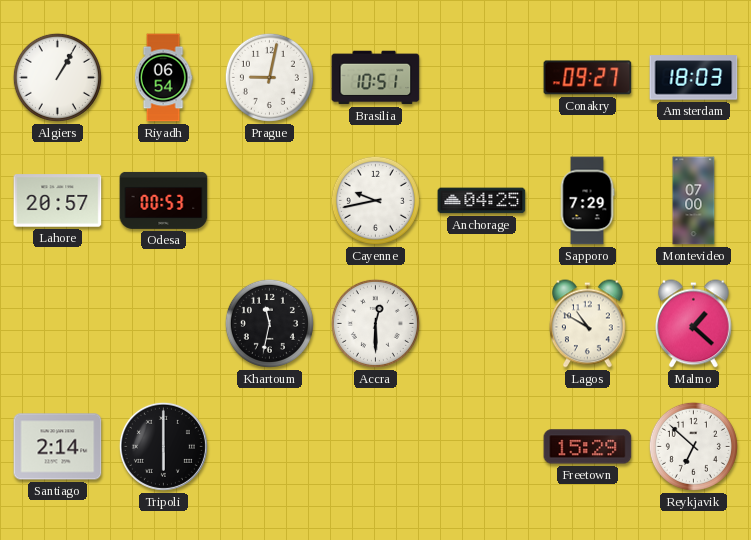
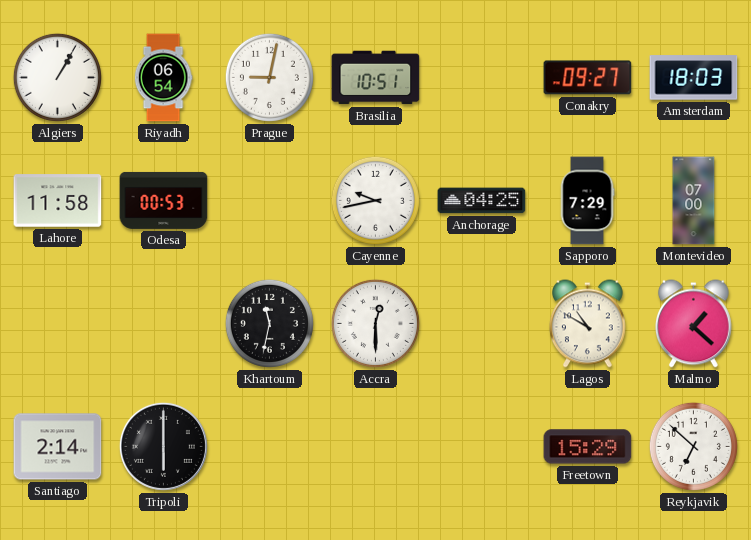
Lahore: 20:57 -> 11:58
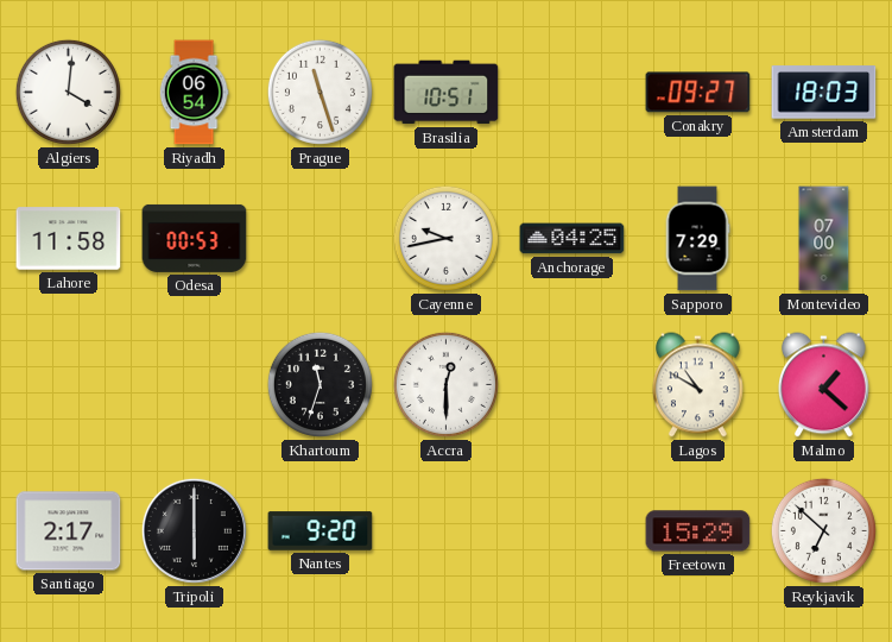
Algiers: 1:05 -> 4:01
Prague: 9:02 -> 11:27
Khartoum: 11:32 -> 11:33
Santiago: 2:14 -> 2:17
Nantes: none -> 9:20
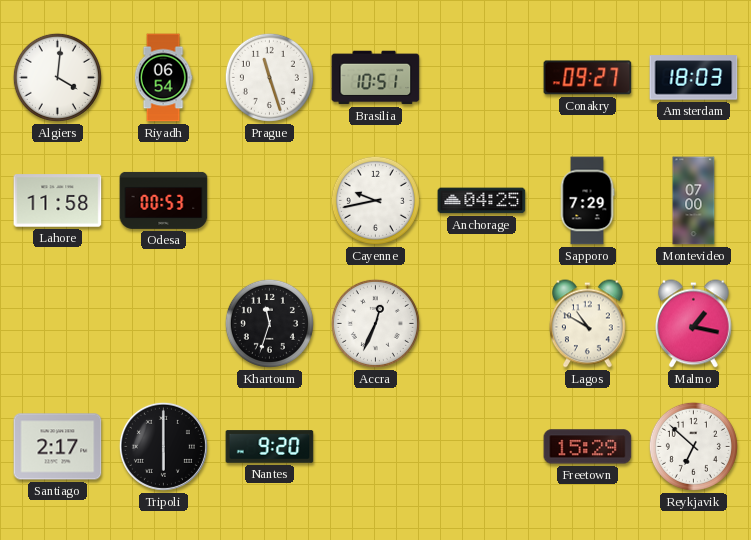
Accra: 12:30 -> 12:34
Malmo: 1:22 -> 1:17
